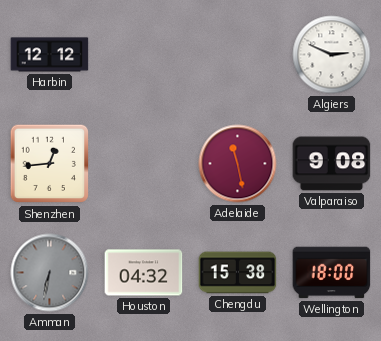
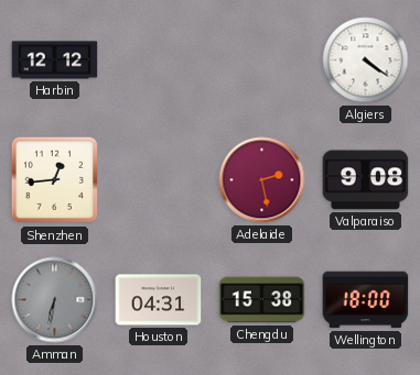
Algiers: 2:49 -> 4:21
Adelaide: 11:28 -> 2:28
Houston: 04:32 -> 04:31
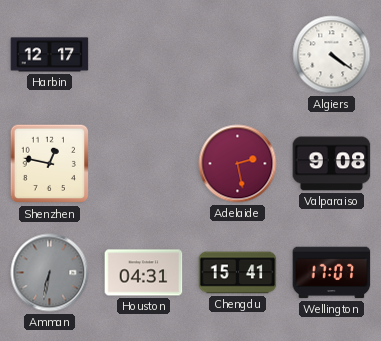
Harbin: 12:12 -> 12:17
Shenzhen: 12:44 -> 12:47
Chengdu: 15:38 -> 15:41
Wellington: 18:00 -> 17:07
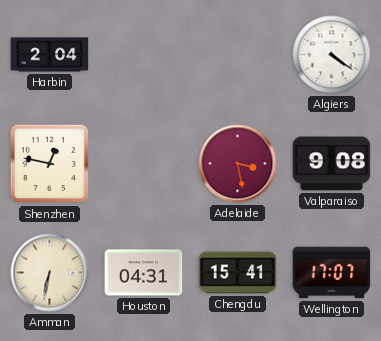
Harbin: 12:17 -> 2:04
Adelaide: 2:28 -> 3:28
Amman dial: grey -> cream
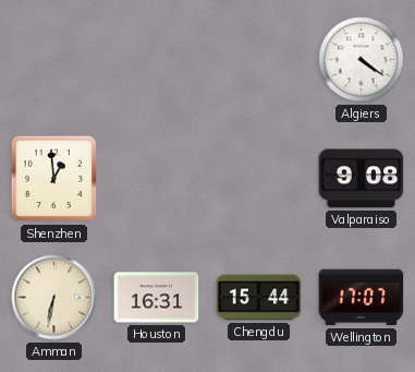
Harbin: 2:04 -> none
Shenzhen: 12:47 -> 12:59
Adelaide: 3:28 -> none
Houston: 04:31 -> 16:31
Chengdu: 15:41 -> 15:44
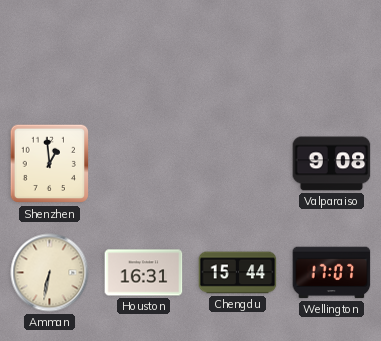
Algiers: 4:21 -> none
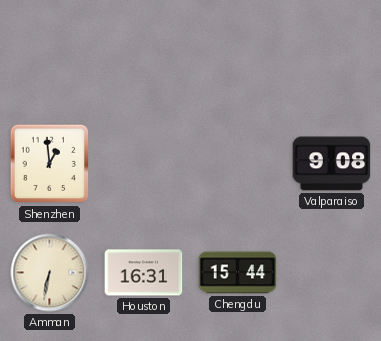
Wellington: 17:07 -> none
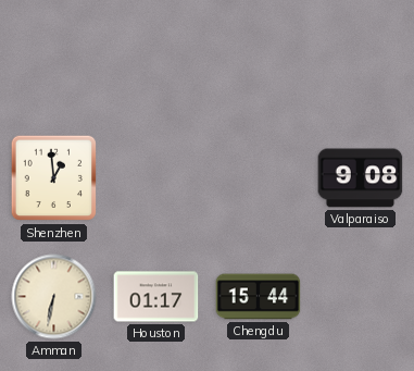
Houston: 16:31 -> 01:17
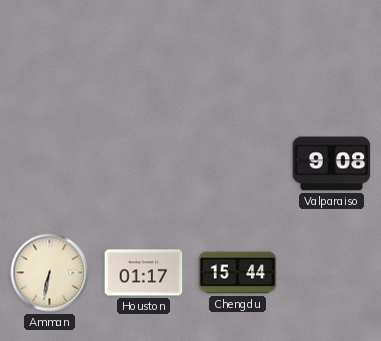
Shenzhen: 12:59 -> none
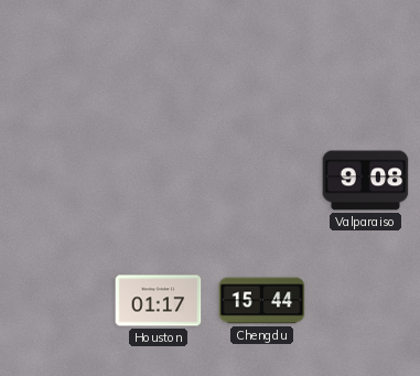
Amman: 6:32 -> none
